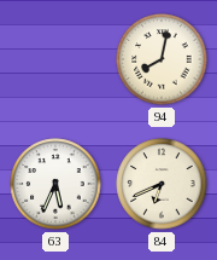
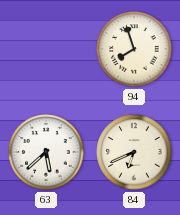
94: 8:02 -> 7:57
63: 5:34 -> 5:38
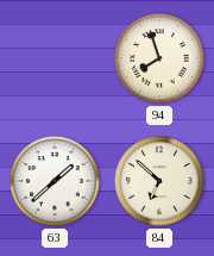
63: 5:38 -> 1:38
84: 6:41 -> 6:52
